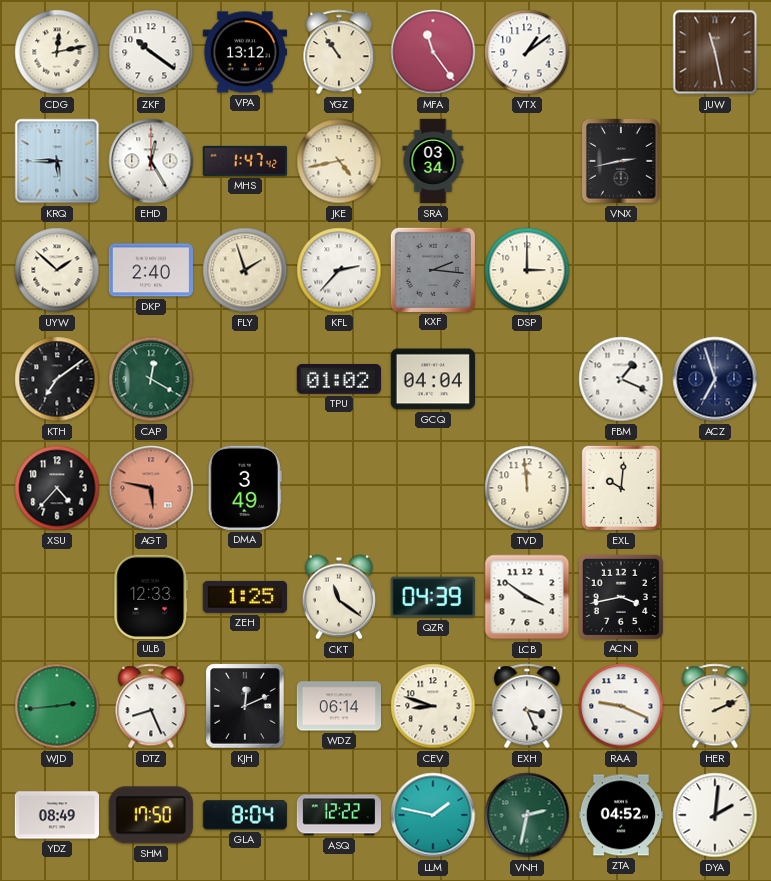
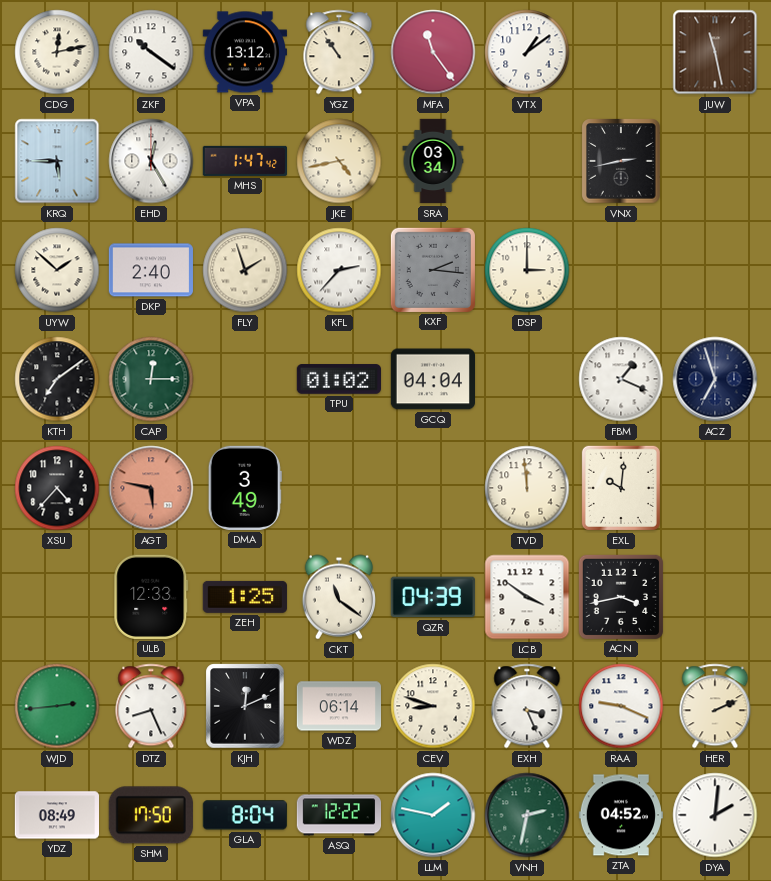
CAP: 12:20 -> 12:15
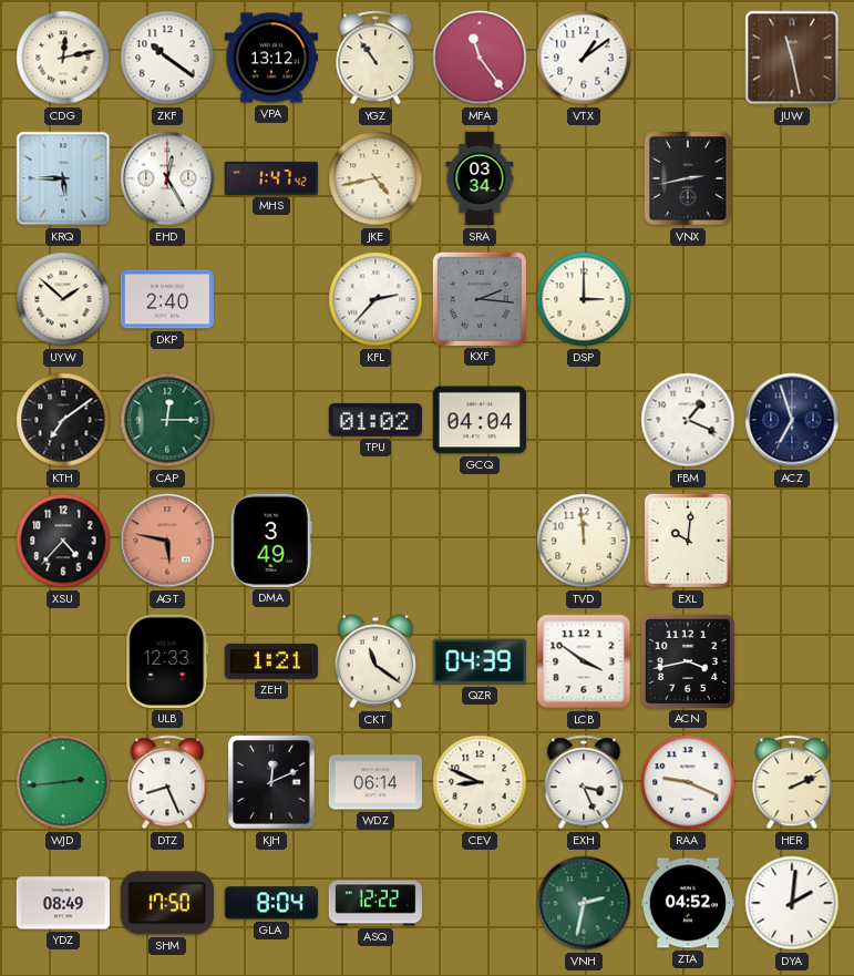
FLY: 1:57 -> none
ZEH: 1:25 -> 1:21
CEV: 8:48 -> 8:49
LLM: 1:47 -> none
